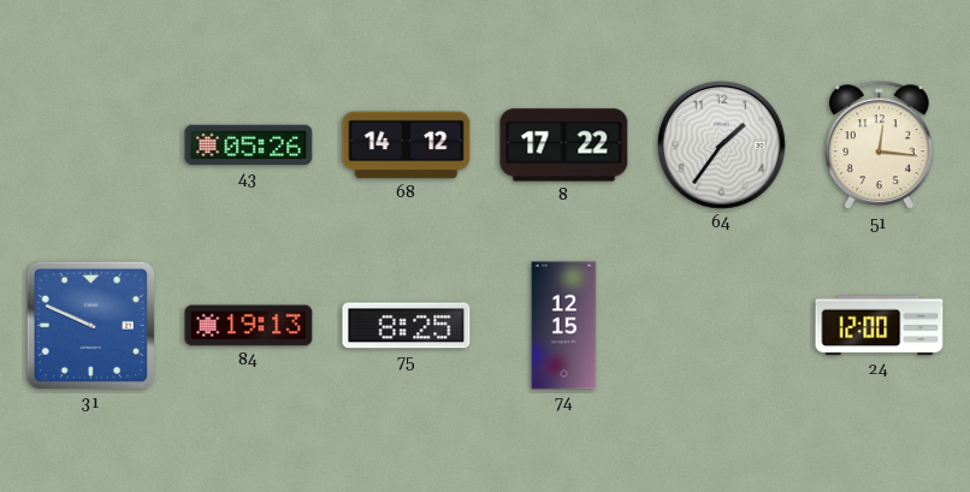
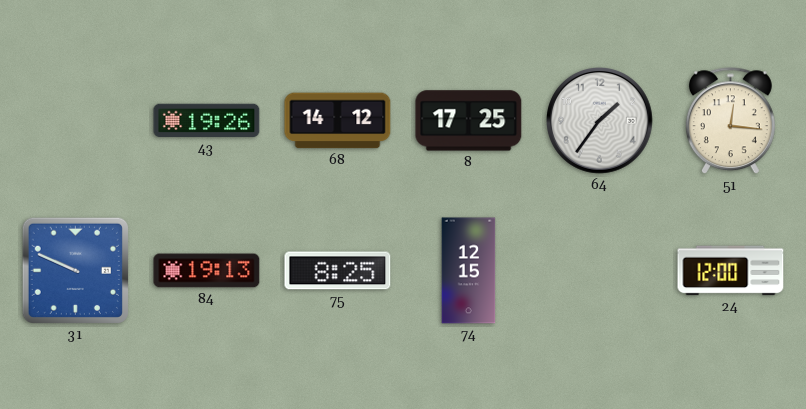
43: 05:26 -> 19:26
8: 17:22 -> 17:25
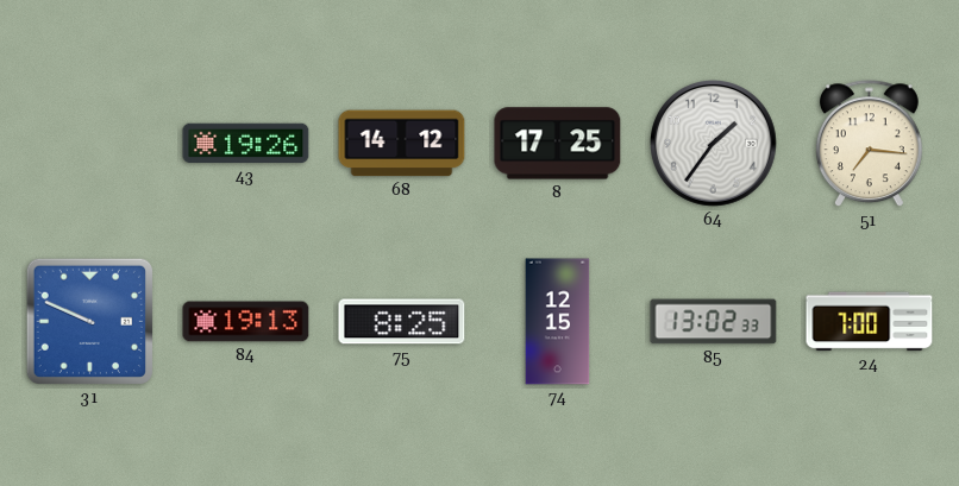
51: 12:16 -> 7:16
85: none -> 13:02
24: 12:00 -> 7:00
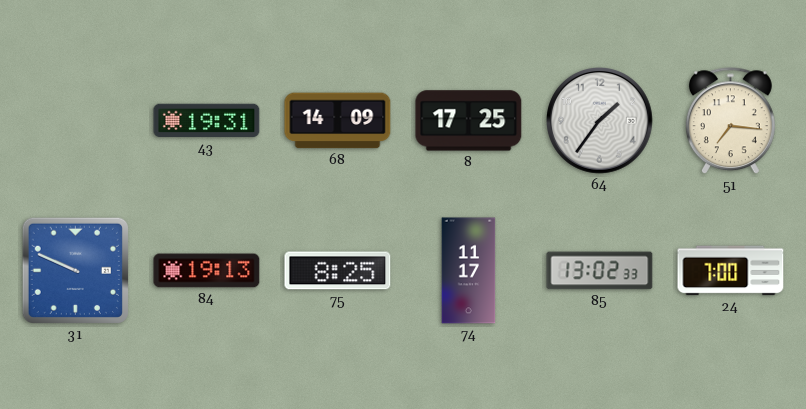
43: 19:26 -> 19:31
68: 14:12 -> 14:09
74: 12:15 -> 11:17
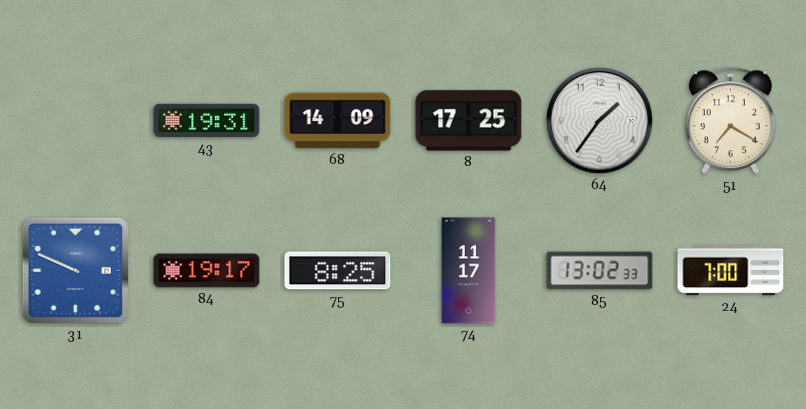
51: 7:16 -> 7:20
84: 19:13 -> 19:17
